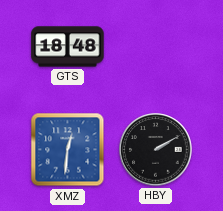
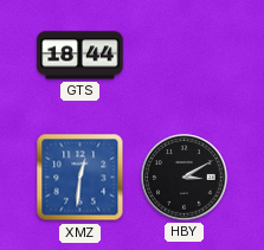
GTS: 18:48 -> 18:44
HBY: 2:10 -> 3:10
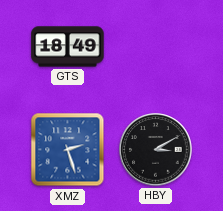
GTS: 18:44 -> 18:49
XMZ: 12:31 -> 2:27
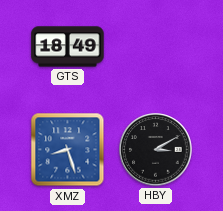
XMZ: 2:27 -> 8:27
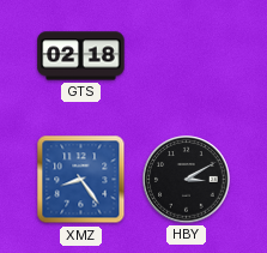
GTS: 18:49 -> 02:18
XMZ: 8:27 -> 8:24
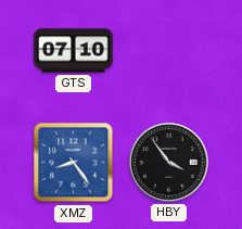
GTS: 02:18 -> 07:10
HBY: 3:10 -> 3:54
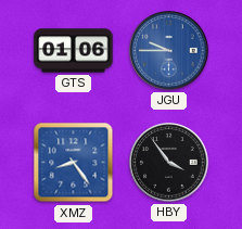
GTS: 07:10 -> 01:06
JGU: none -> 9:45
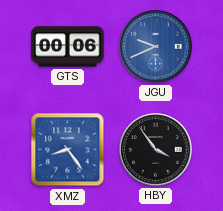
GTS: 01:06 -> 00:06
JGU: 9:45 -> 9:41
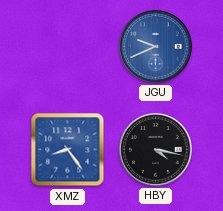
GTS: 00:06 -> none
HBY: 3:54 -> 4:17
